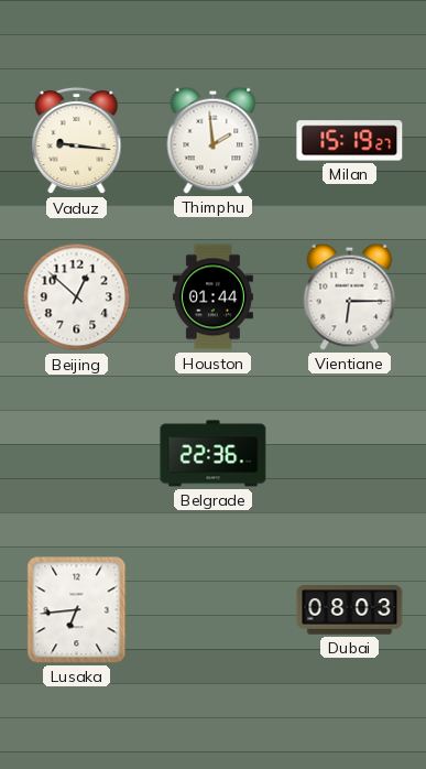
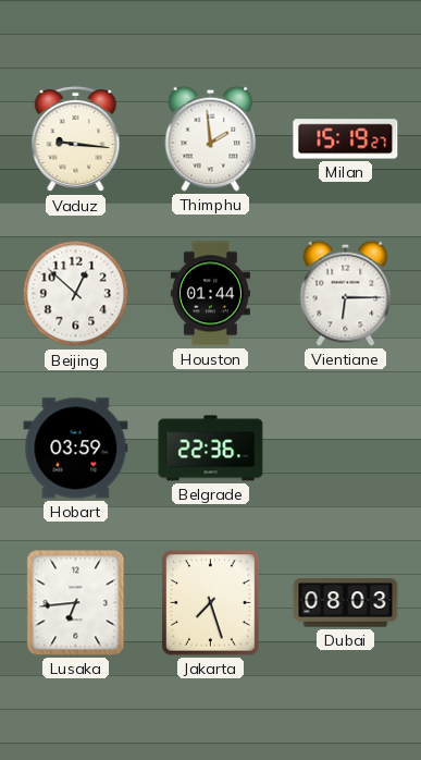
Hobart: none -> 03:59
Jakarta: none -> 7:27
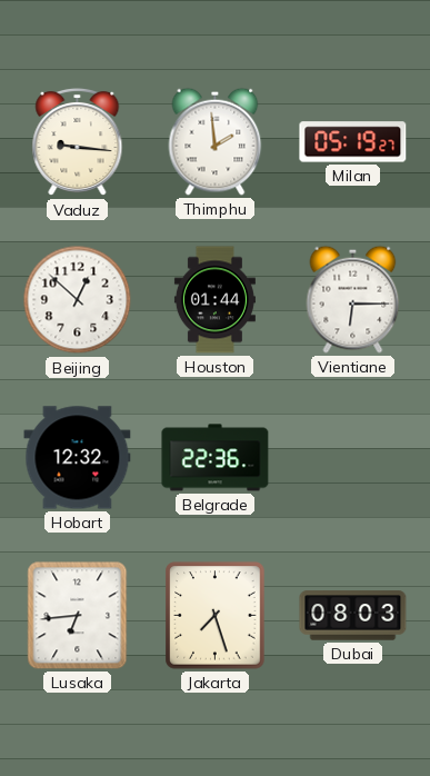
Milan: 15:19 -> 05:19
Hobart: 03:59 -> 12:32
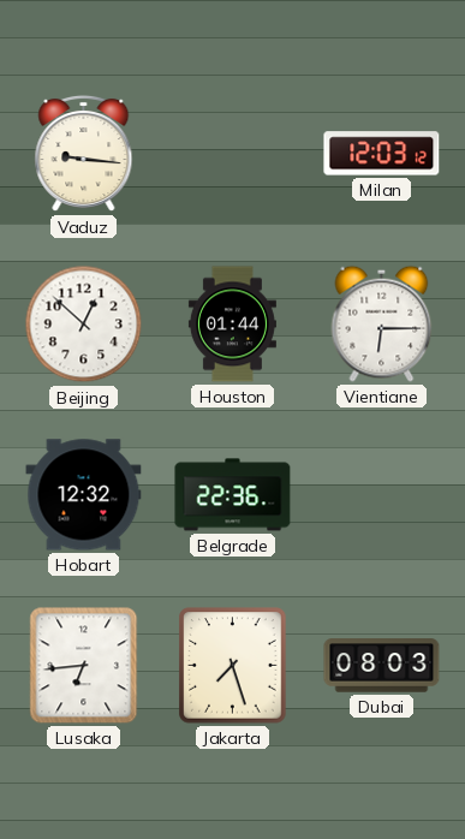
Thimphu: 1:59 -> none
Milan: 05:19 -> 12:03
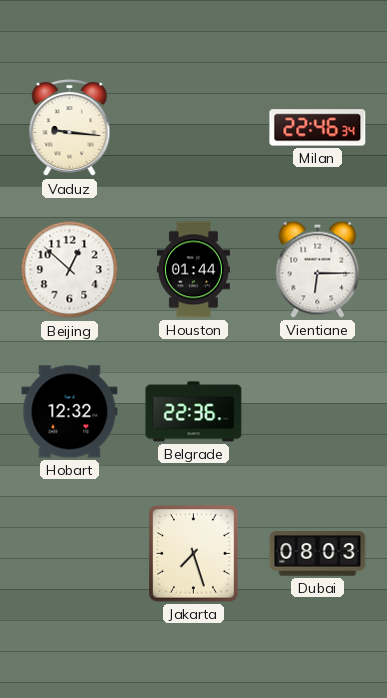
Milan: 12:03 -> 22:46
Lusaka: 6:44 -> none
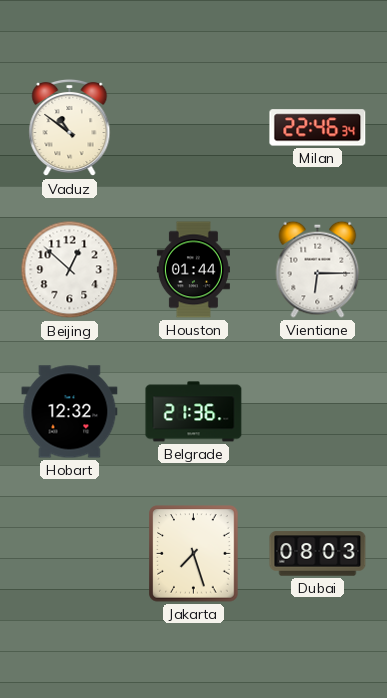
Vaduz: 9:16 -> 10:51
Belgrade: 22:36 -> 21:36
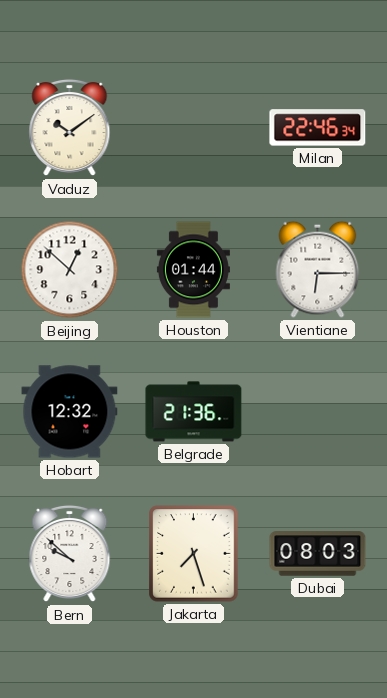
Vaduz: 10:51 -> 10:09
Bern: none -> 9:52
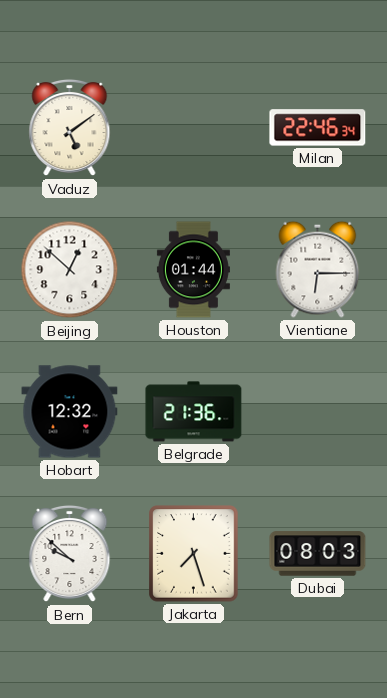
Vaduz: 10:09 -> 5:09
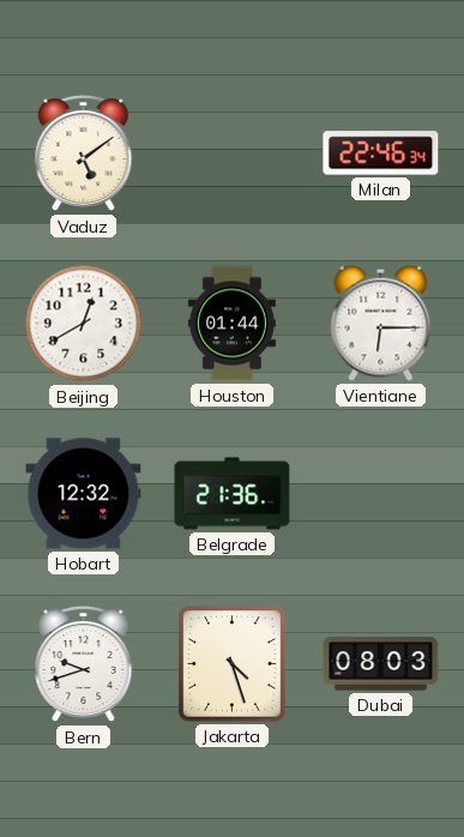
Beijing: 12:52 -> 12:40
Bern: 9:52 -> 9:42
Jakarta: 7:27 -> 4:27
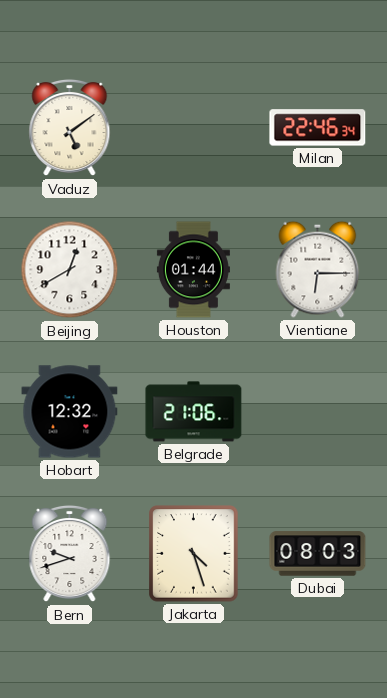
Belgrade: 21:36 -> 21:06
